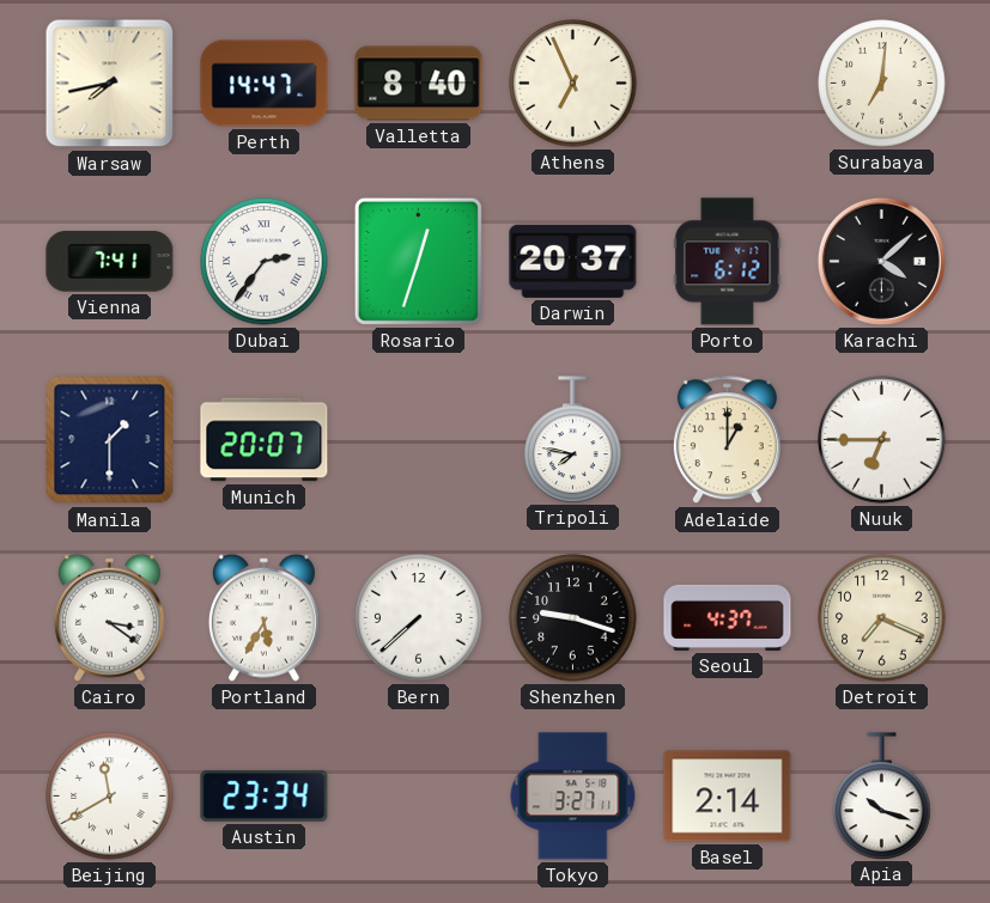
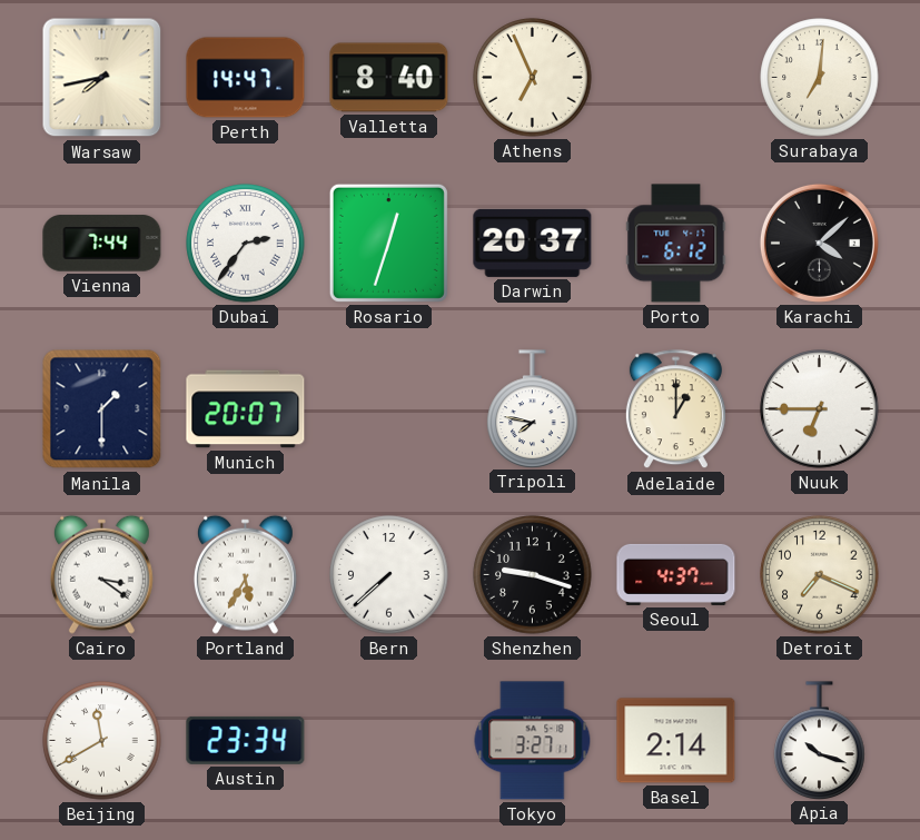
Vienna: 7:41 -> 7:44
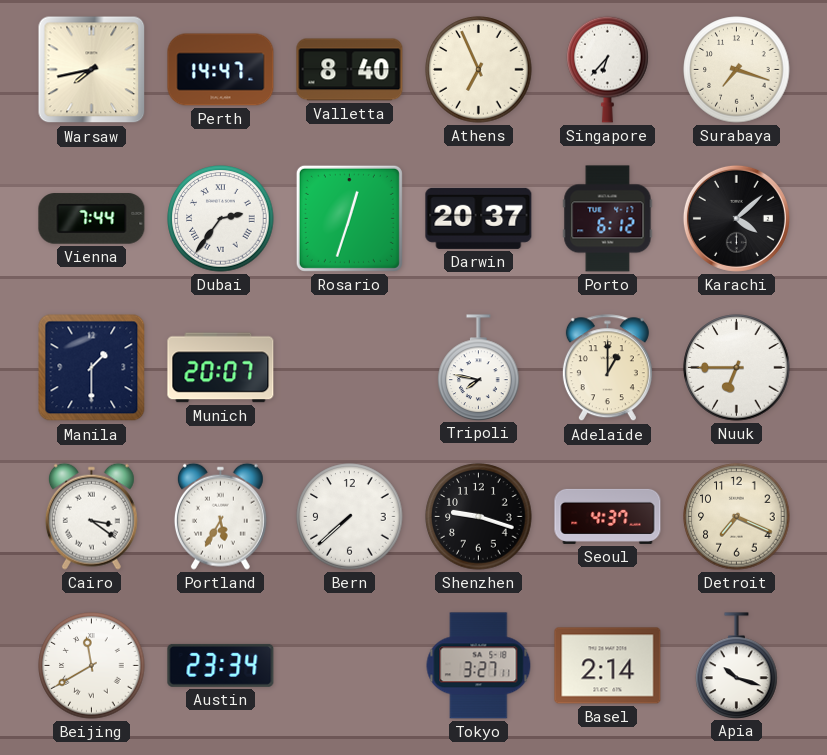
Singapore: none -> 6:37
Surabaya: 7:01 -> 7:18
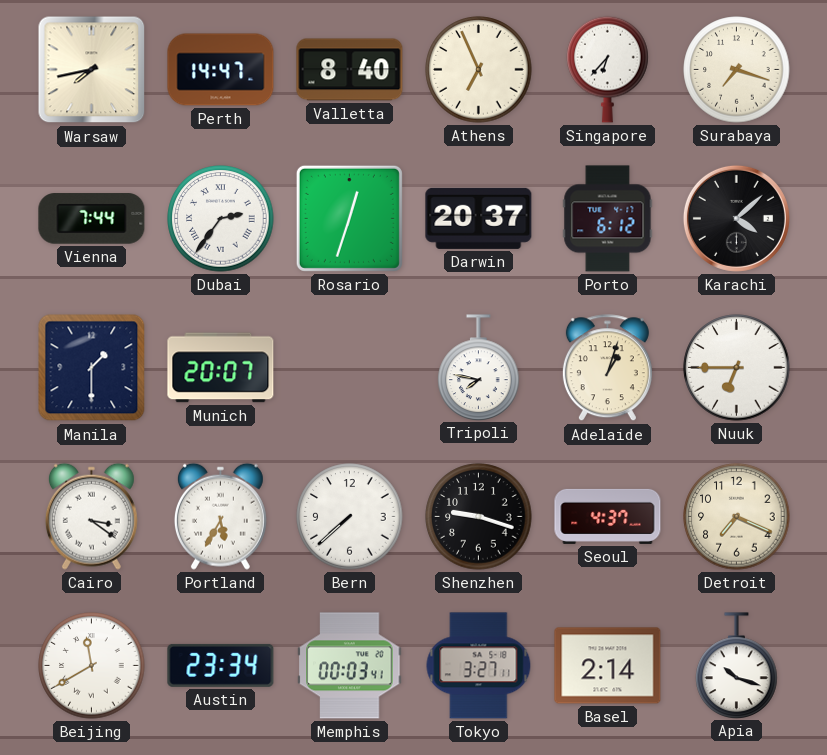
Adelaide: 1:00 -> 1:03
Memphis: none -> 00:03
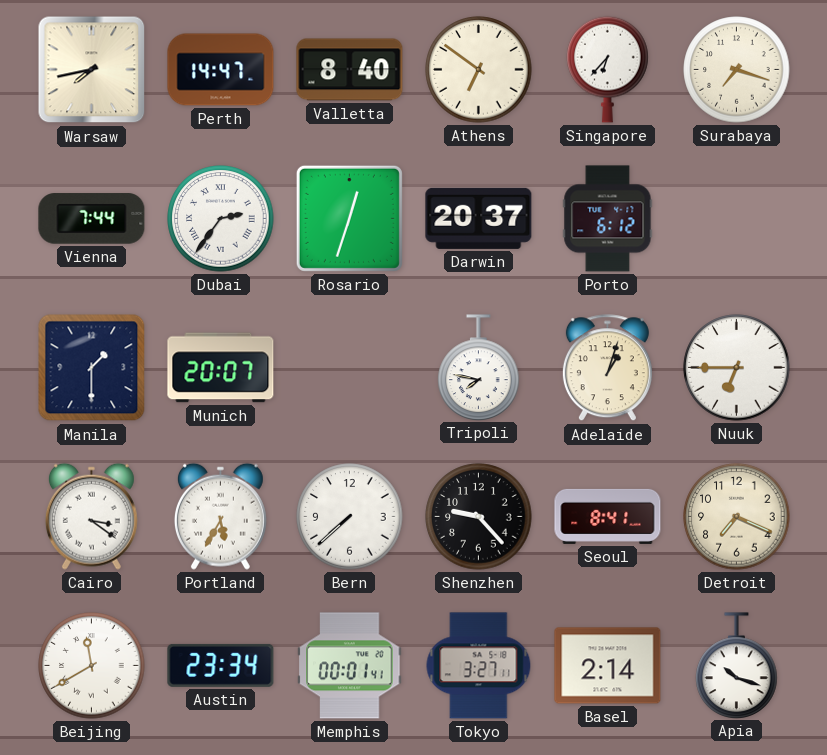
Athens: 6:56 -> 6:51
Karachi: 4:08 -> none
Shenzhen: 9:18 -> 9:23
Seoul: 4:37 -> 8:41
Memphis: 00:03 -> 00:01
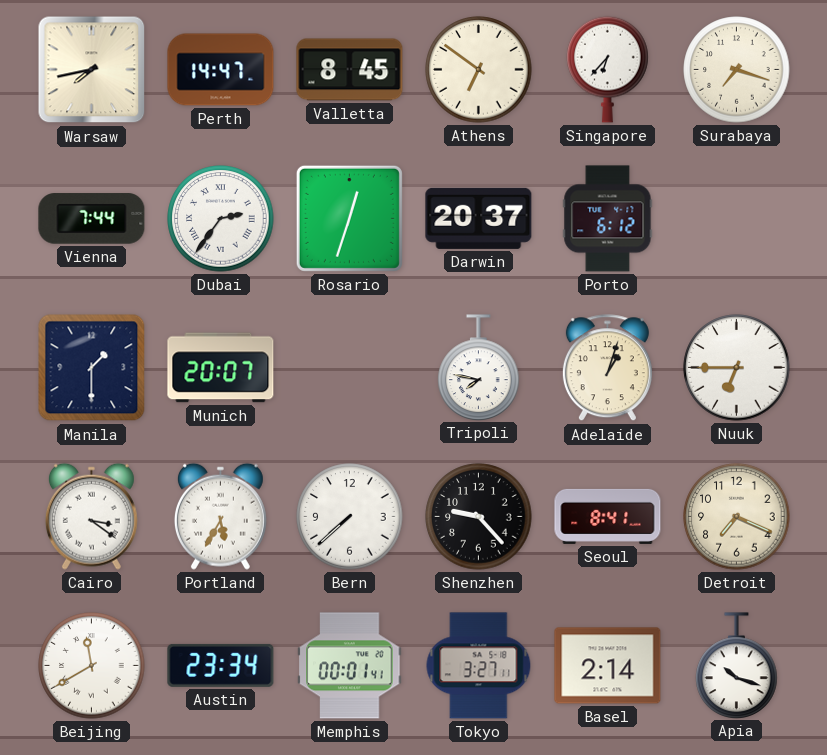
Valletta: 8:40 -> 8:45
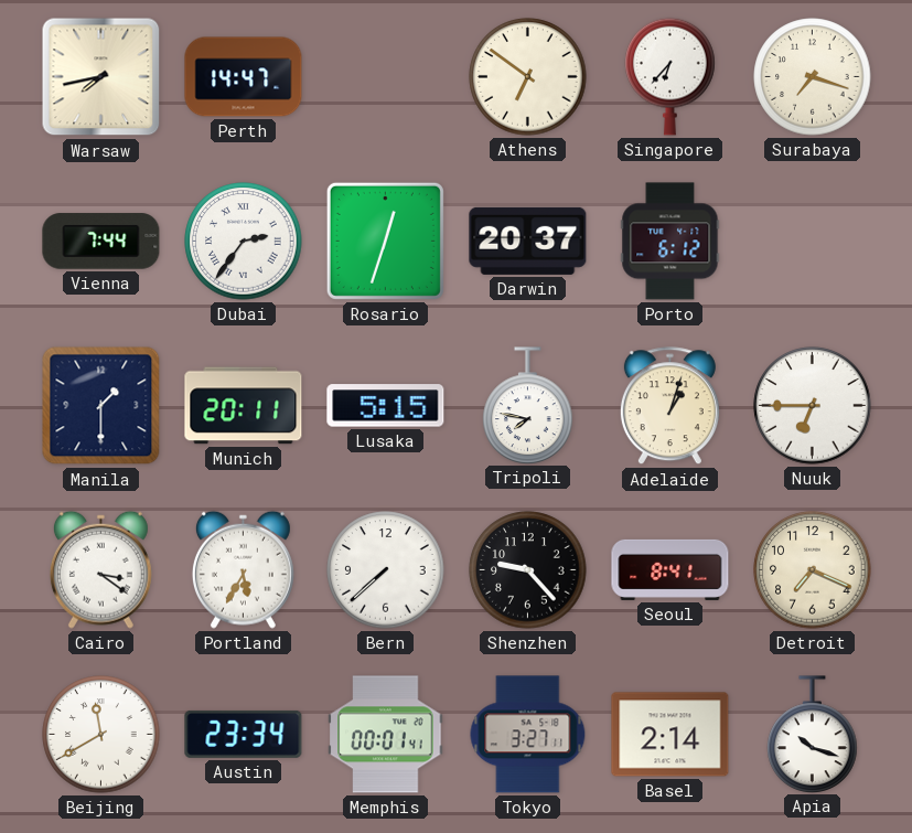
Valletta: 8:45 -> none
Munich: 20:07 -> 20:11
Lusaka: none -> 5:15
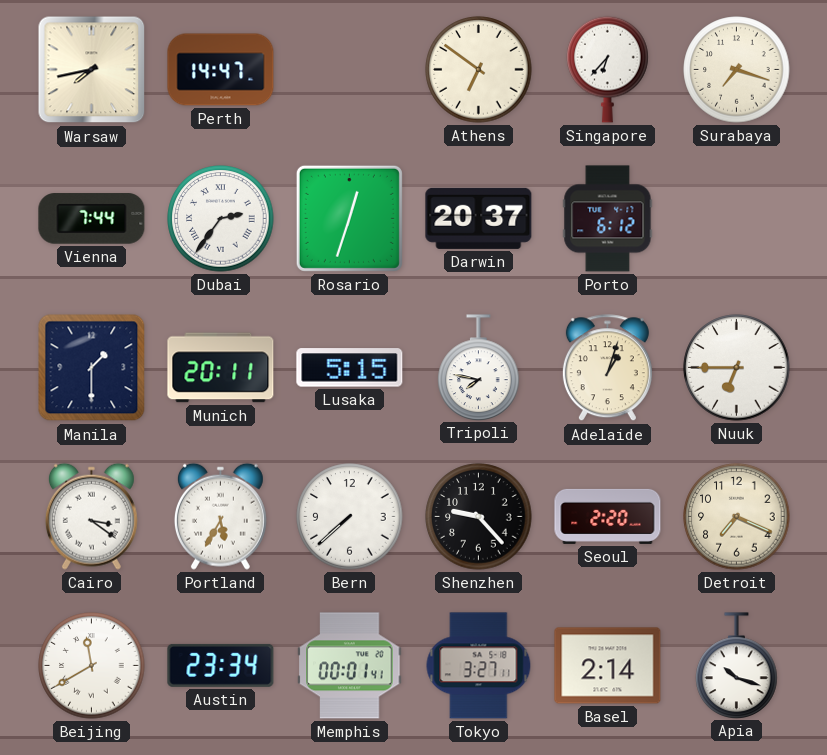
Seoul: 8:41 -> 2:20
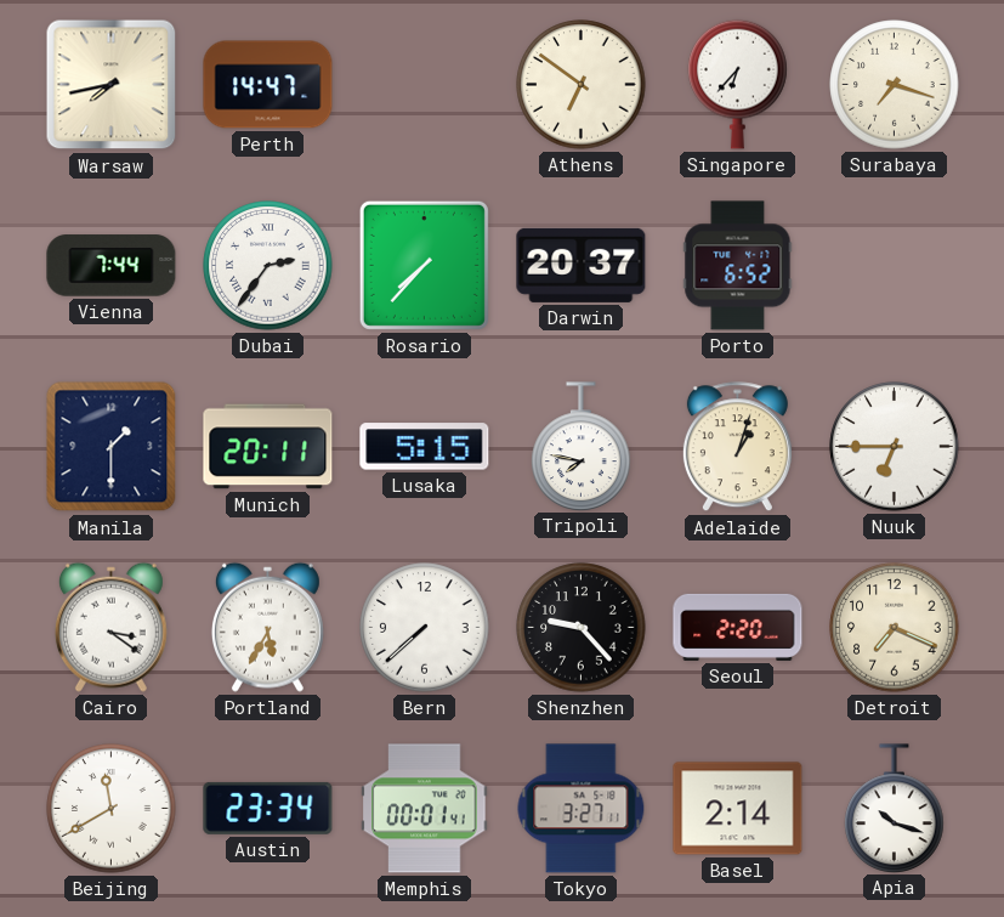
Rosario: 12:33 -> 7:37
Porto: 6:12 -> 6:52
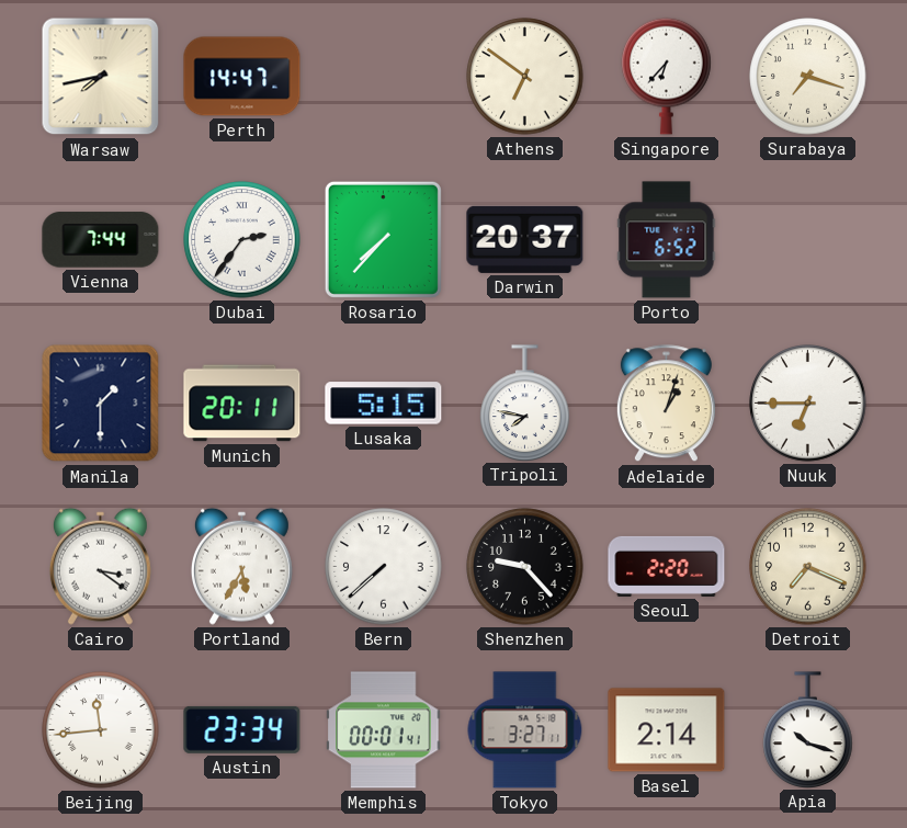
Beijing: 11:40 -> 11:44
